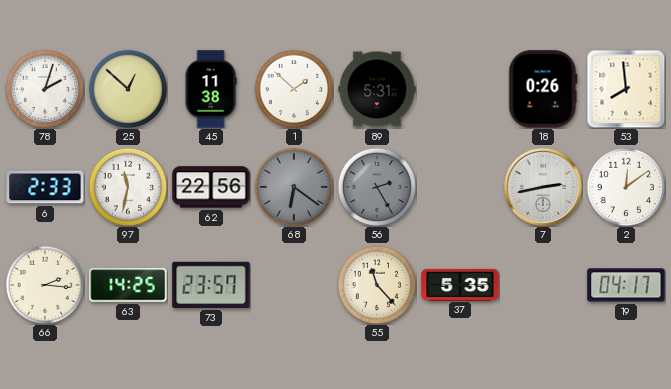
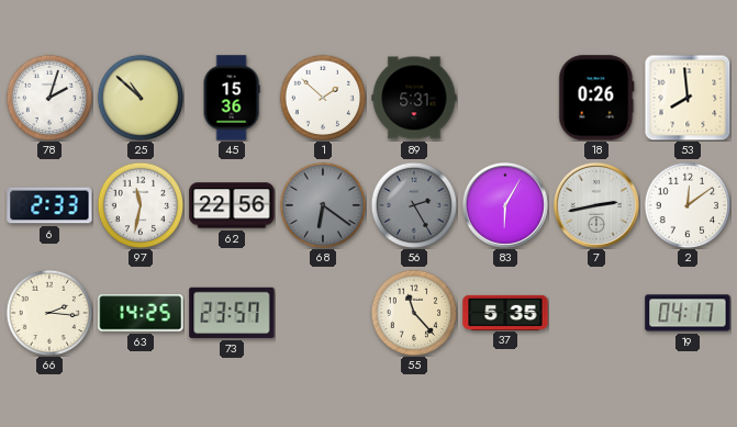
25: 12:52 -> 10:52
45: 11:38 -> 15:36
83: none -> 6:05
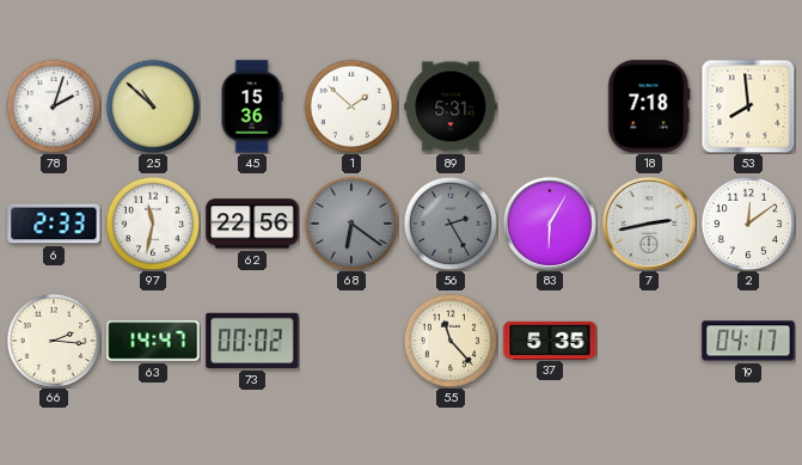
18: 0:26 -> 7:18
63: 14:25 -> 14:47
73: 23:57 -> 00:02
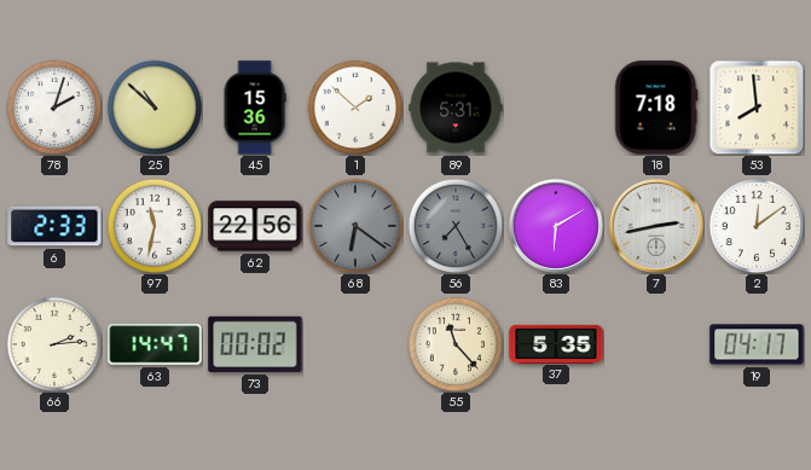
56: 2:25 -> 7:25
83: 6:05 -> 6:10
66: 2:16 -> 2:14
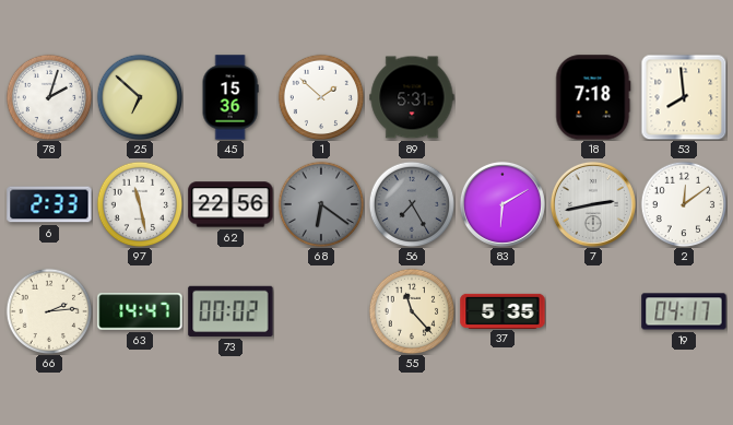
25: 10:52 -> 6:52
97: 11:32 -> 11:28
